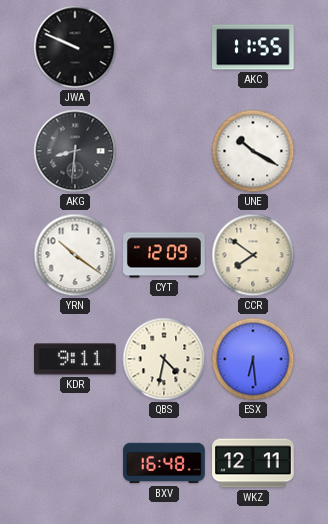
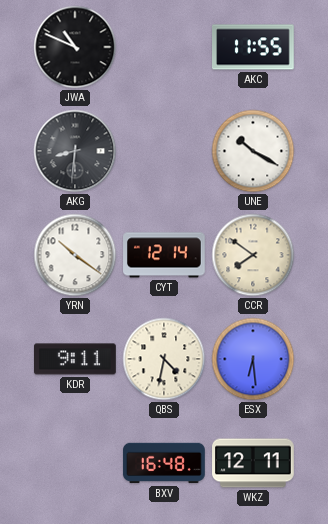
JWA: 9:49 -> 10:49
CYT: 12:09 -> 12:14
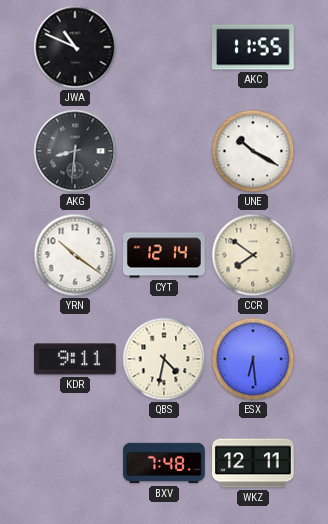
BXV: 16:48 -> 7:48
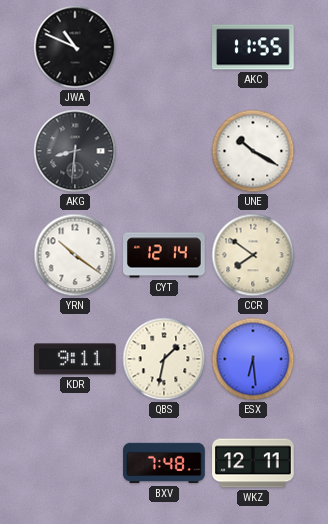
QBS: 4:32 -> 1:32
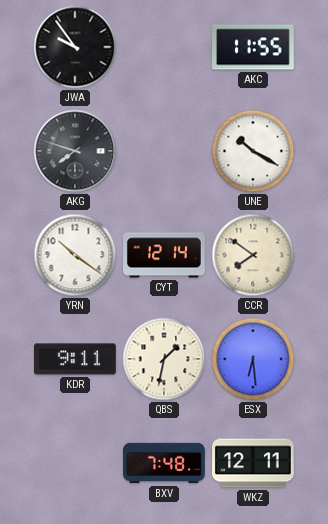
JWA: 10:49 -> 9:54
AKG: 8:31 -> 7:48
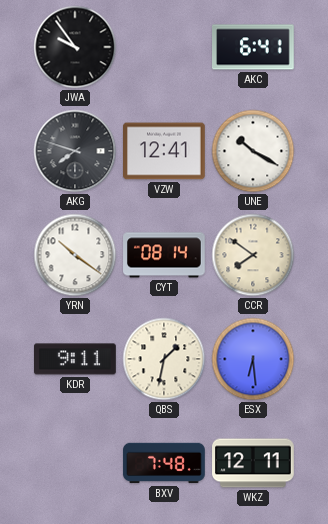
AKC: 11:55 -> 6:41
VZW: none -> 12:41
CYT: 12:14 -> 08:14
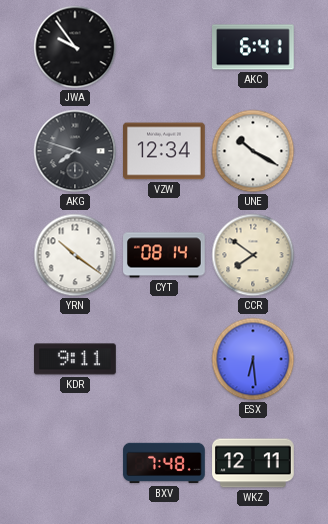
VZW: 12:41 -> 12:34
QBS: 1:32 -> none
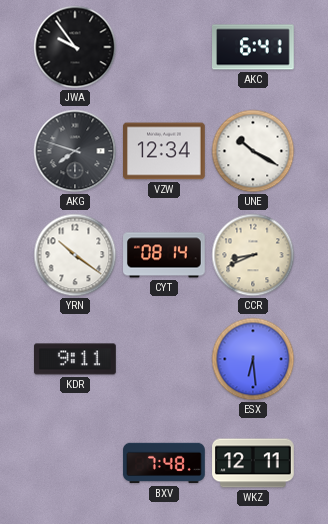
CCR: 7:51 -> 8:41
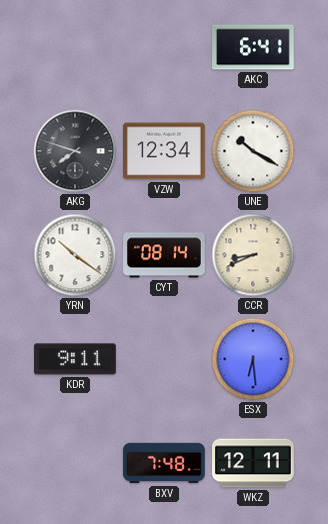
JWA: 9:54 -> none
